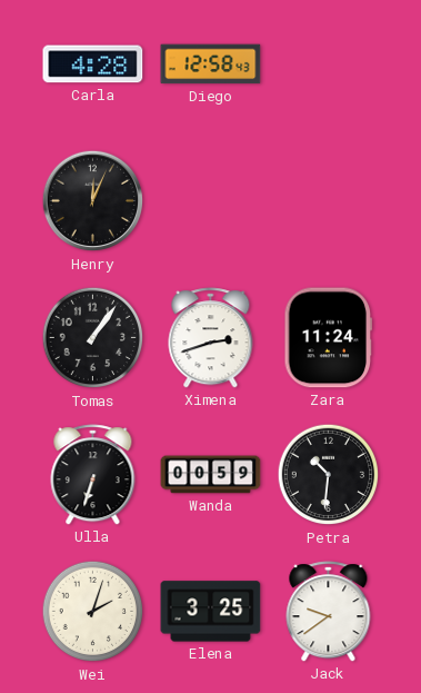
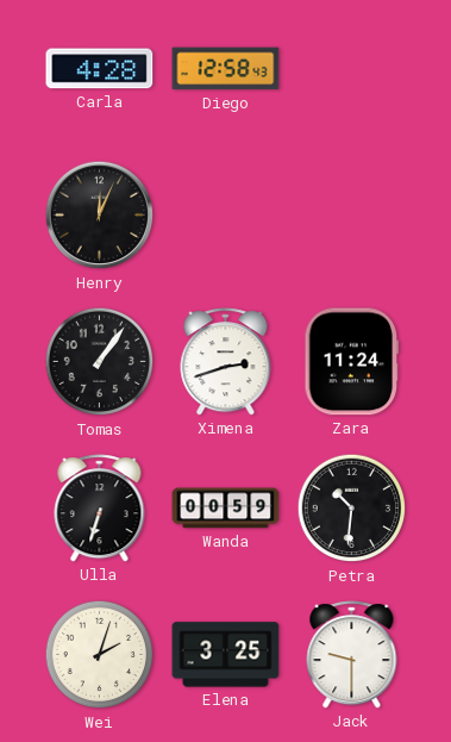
Jack: 9:39 -> 9:30
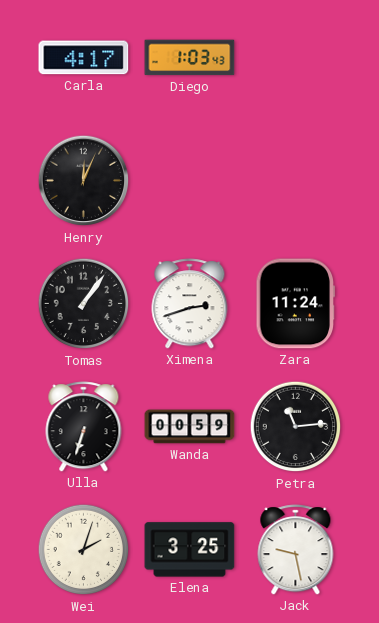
Carla: 4:28 -> 4:17
Diego: 12:58 -> 1:03
Petra: 10:31 -> 11:14
Jack: 9:30 -> 9:28
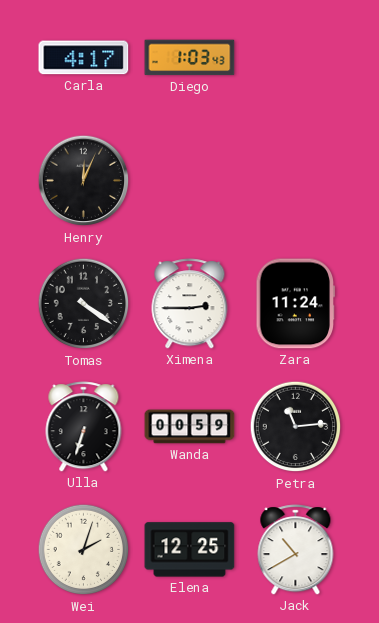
Tomas: 1:06 -> 4:21
Ximena: 2:42 -> 2:45
Elena: 3:25 -> 12:25
Jack: 9:28 -> 10:40
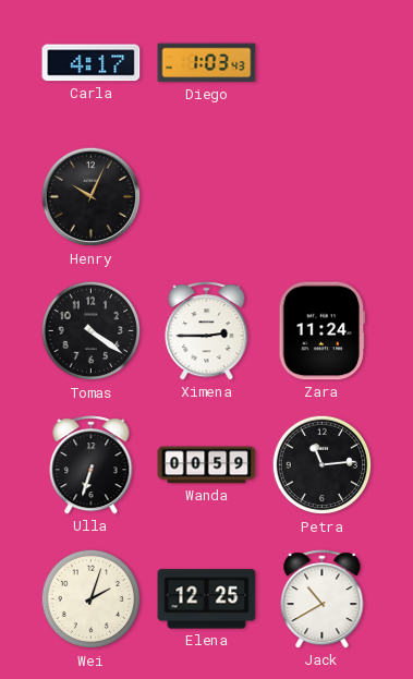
Henry: 12:04 -> 10:04
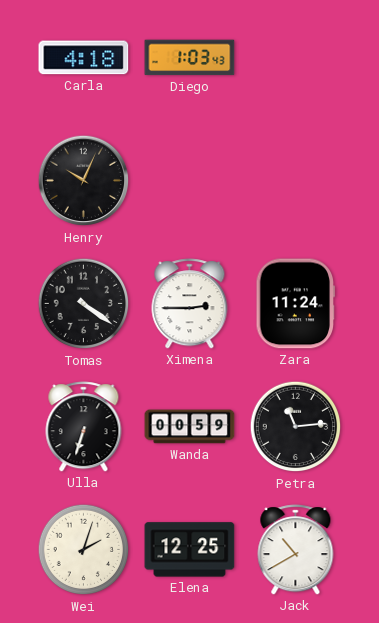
Carla: 4:17 -> 4:18
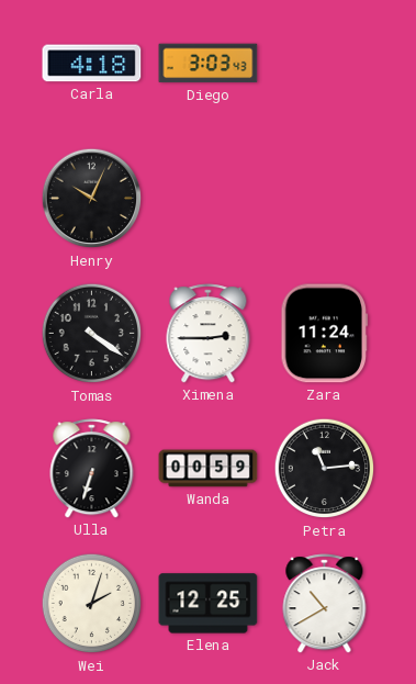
Diego: 1:03 -> 3:03
